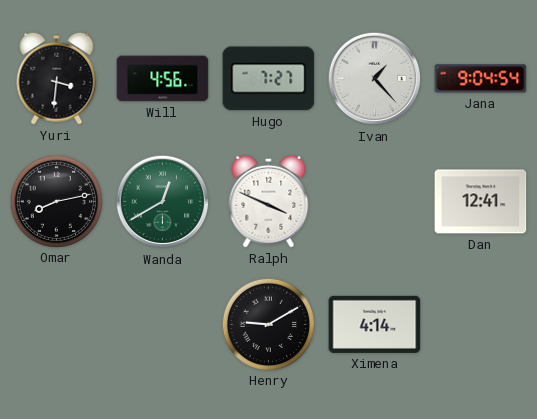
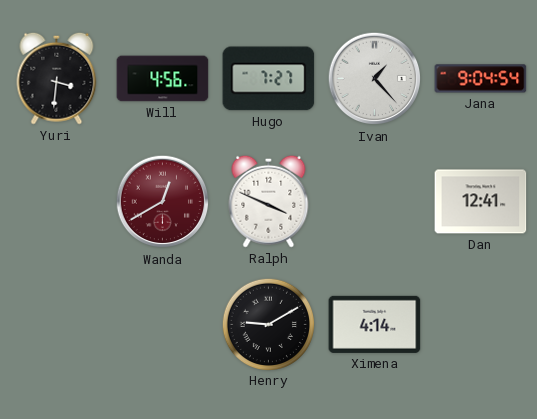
Omar: 8:13 -> none
Wanda dial: green -> burgundy
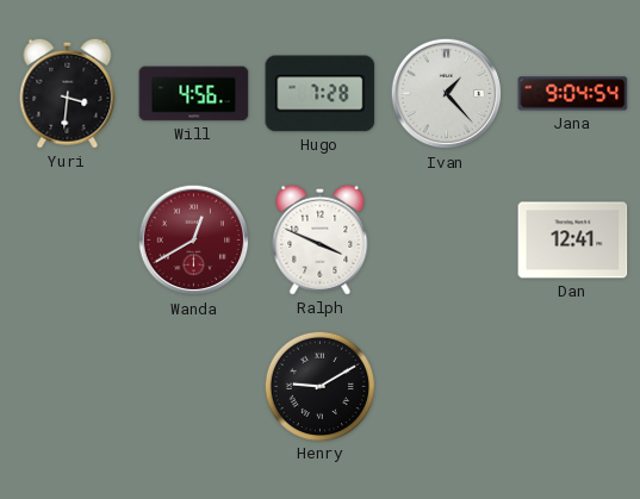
Hugo: 7:27 -> 7:28
Ximena: 4:14 -> none
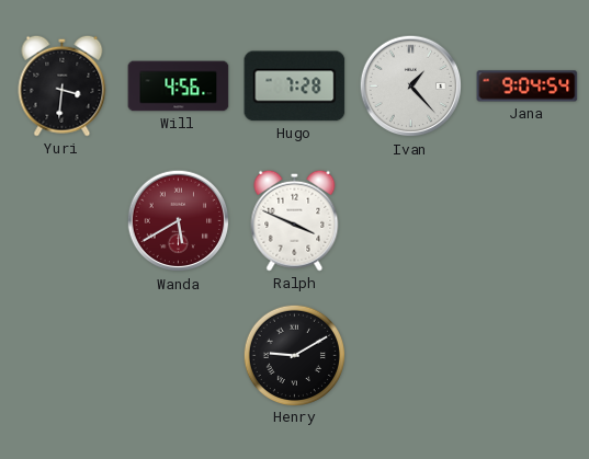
Wanda: 12:40 -> 5:40
Dan: 12:41 -> none
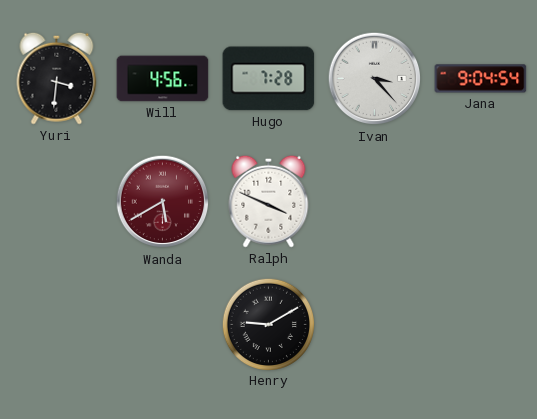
Ivan: 1:23 -> 3:23
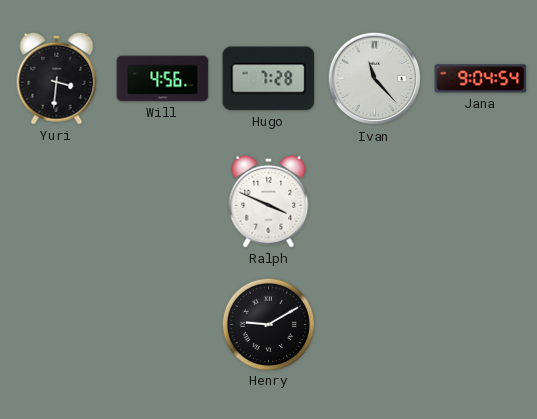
Ivan: 3:23 -> 11:23
Wanda: 5:40 -> none
